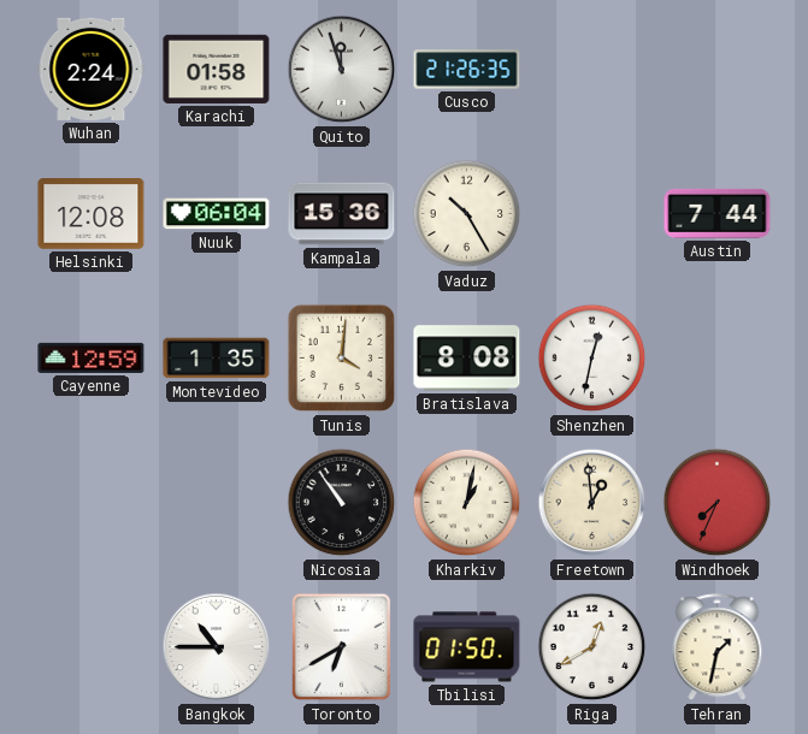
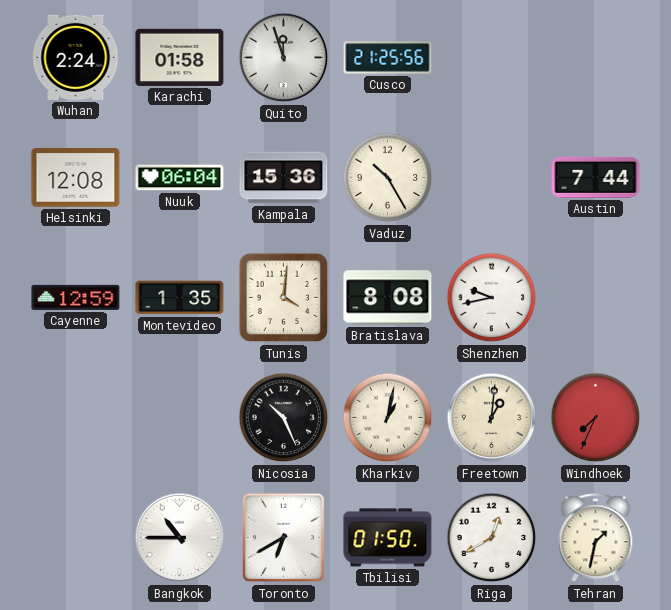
Cusco: 21:26 -> 21:25
Shenzhen: 12:32 -> 9:43
Nicosia: 10:54 -> 10:26
Freetown: 12:59 -> 1:01
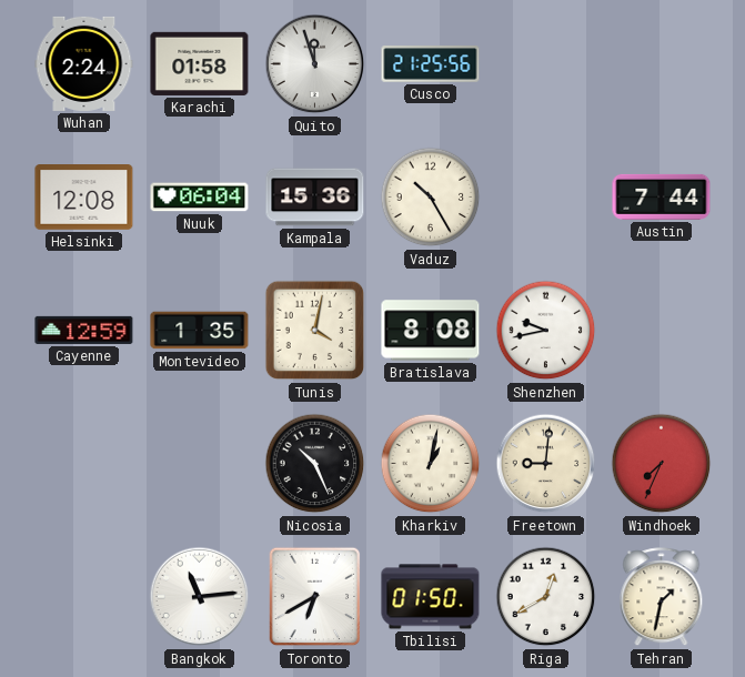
Tunis: 4:01 -> 4:02
Freetown: 1:01 -> 9:01
Bangkok: 10:45 -> 11:14
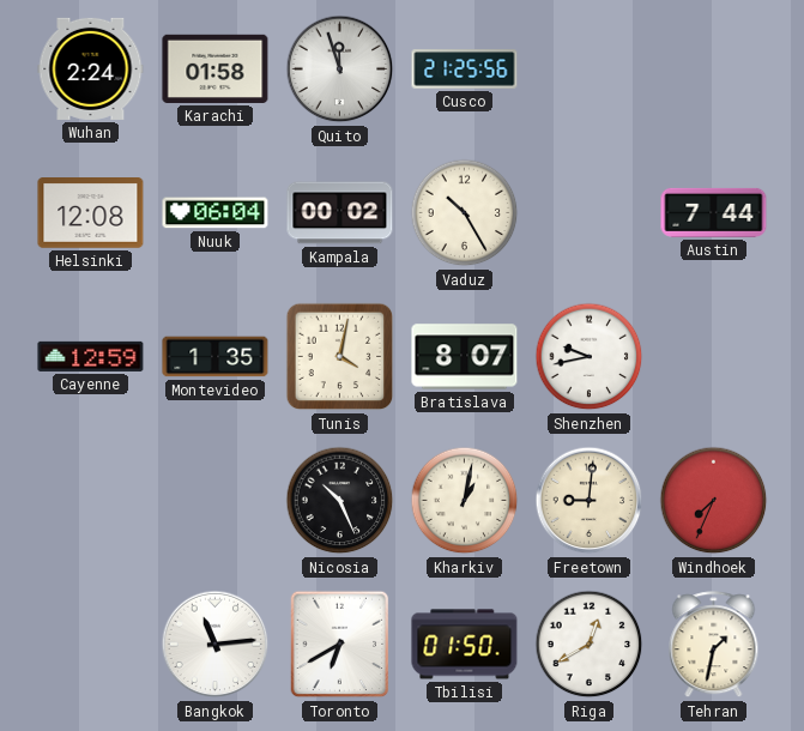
Kampala: 15:36 -> 00:02
Bratislava: 8:08 -> 8:07
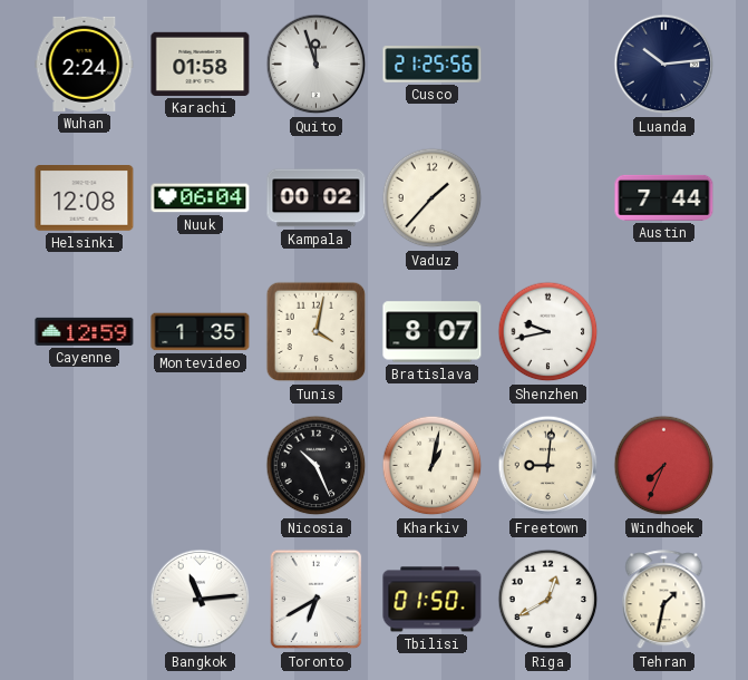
Luanda: none -> 10:14
Vaduz: 10:25 -> 1:37
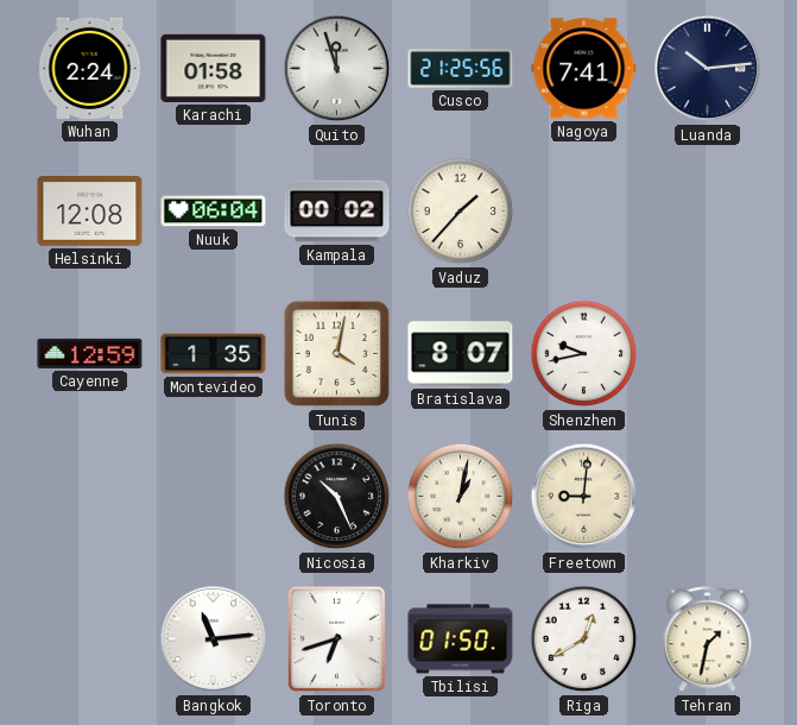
Nagoya: none -> 7:41
Austin: 7:44 -> none
Windhoek: 7:34 -> none
Toronto: 6:40 -> 6:42
